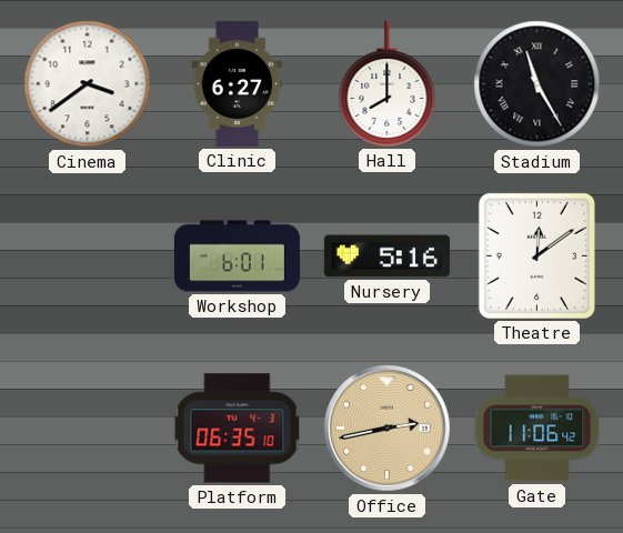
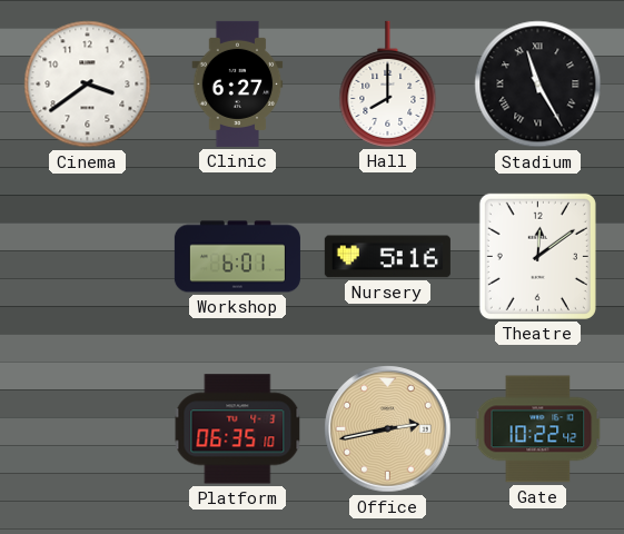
Gate: 11:06 -> 10:22
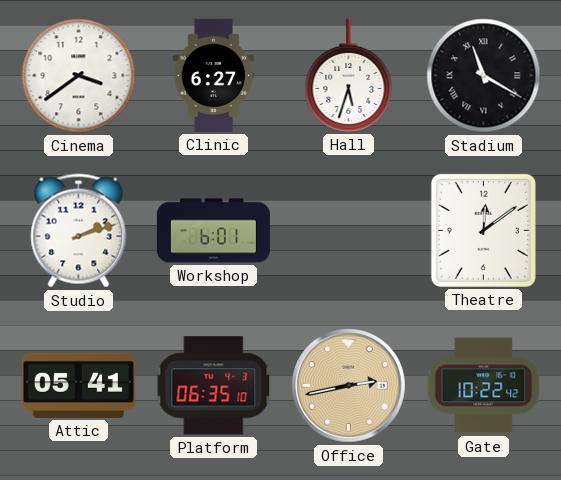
Hall: 8:00 -> 5:33
Stadium: 11:25 -> 11:20
Studio: none -> 2:12
Nursery: 5:16 -> none
Attic: none -> 05:41
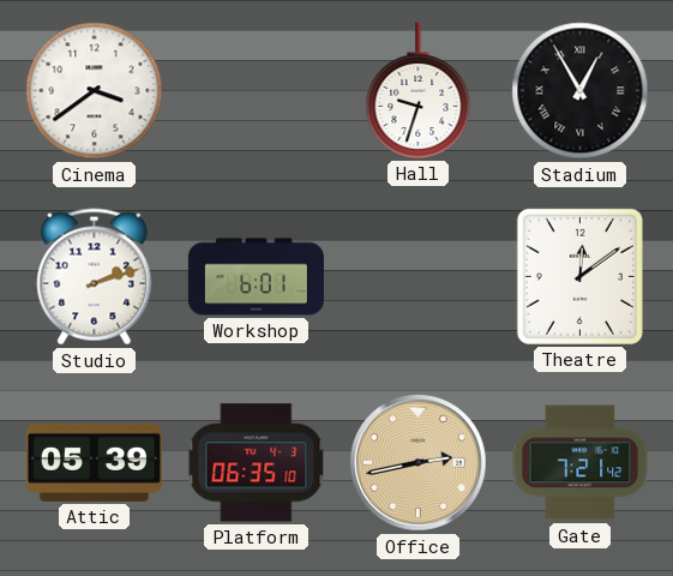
Clinic: 6:27 -> none
Hall: 5:33 -> 9:33
Stadium: 11:20 -> 12:55
Attic: 05:41 -> 05:39
Gate: 10:22 -> 7:21
